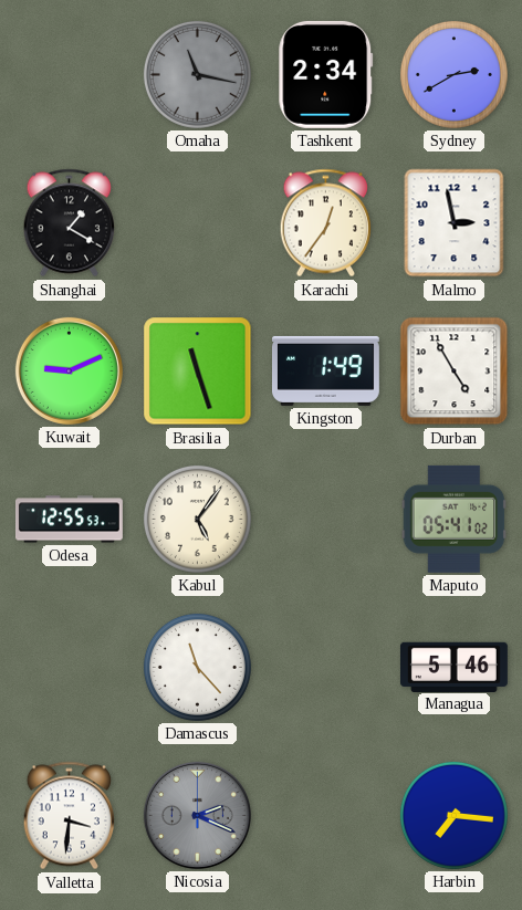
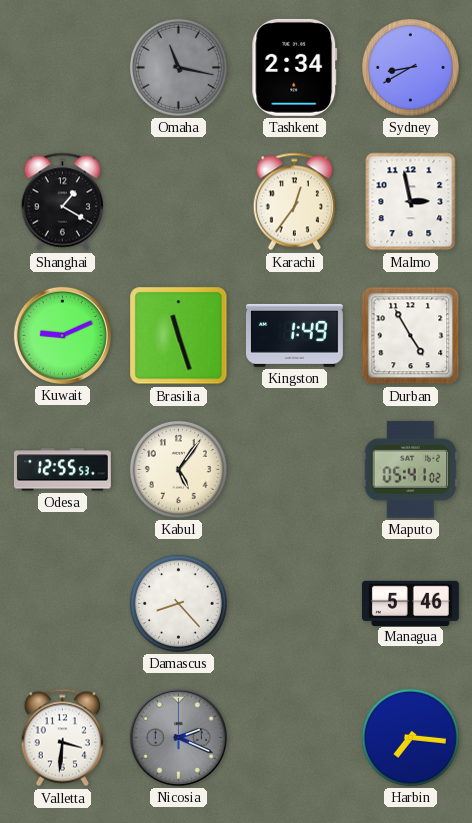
Sydney: 2:40 -> 8:40
Damascus: 11:23 -> 8:23
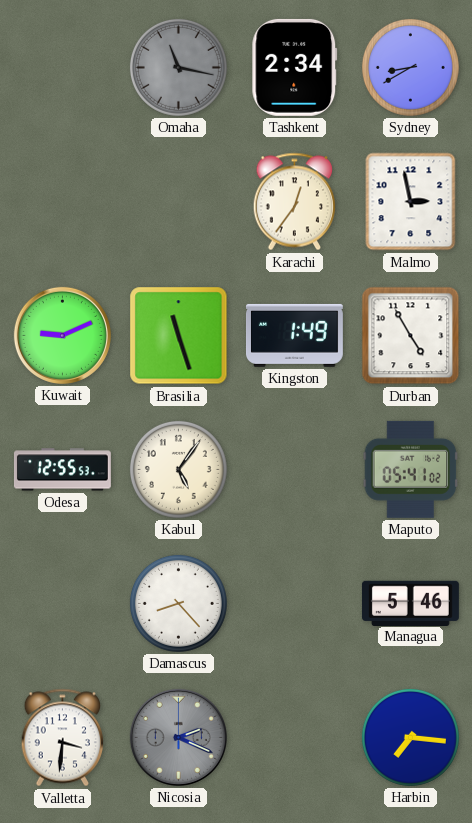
Shanghai: 1:20 -> none
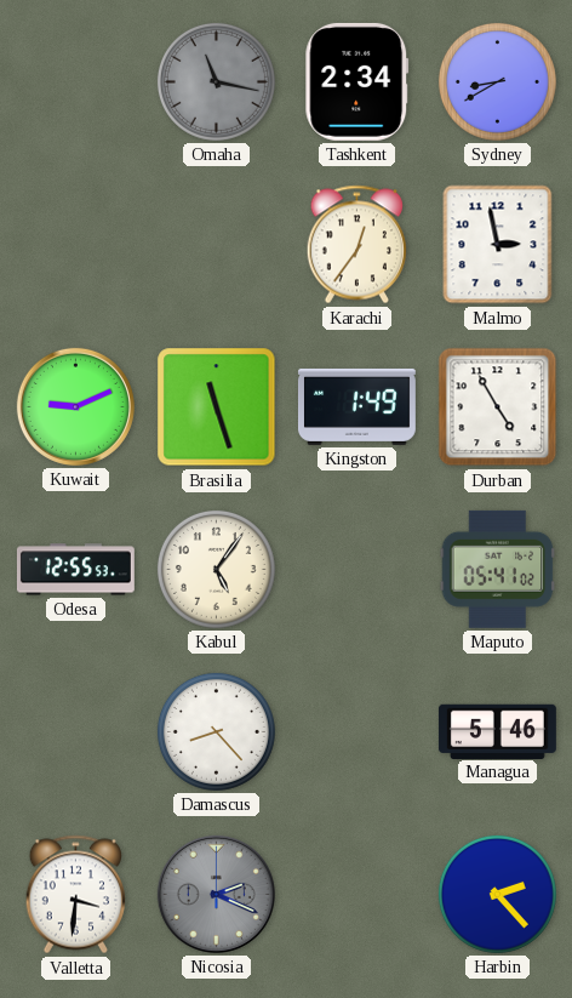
Harbin: 7:16 -> 2:23
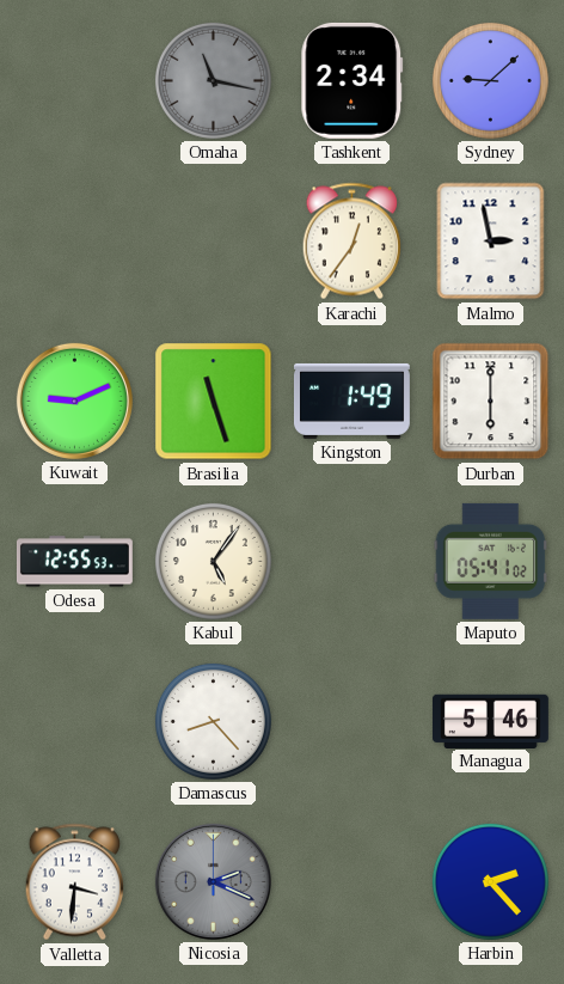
Sydney: 8:40 -> 9:08
Durban: 4:55 -> 6:00
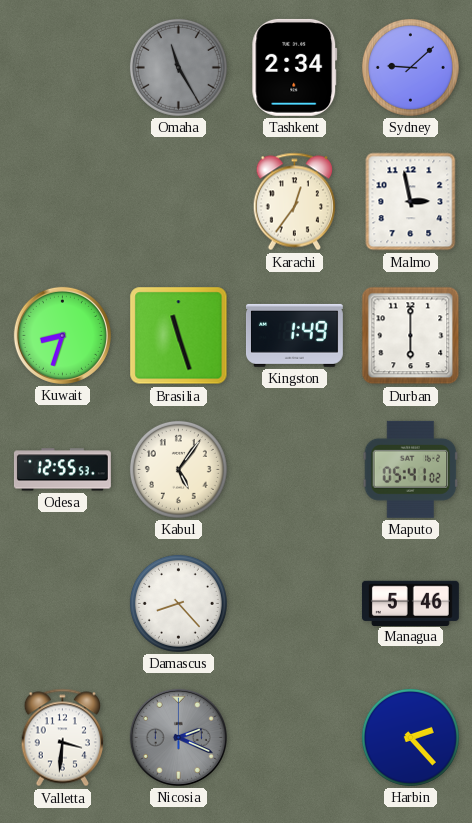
Omaha: 11:17 -> 11:25
Kuwait: 9:11 -> 8:33
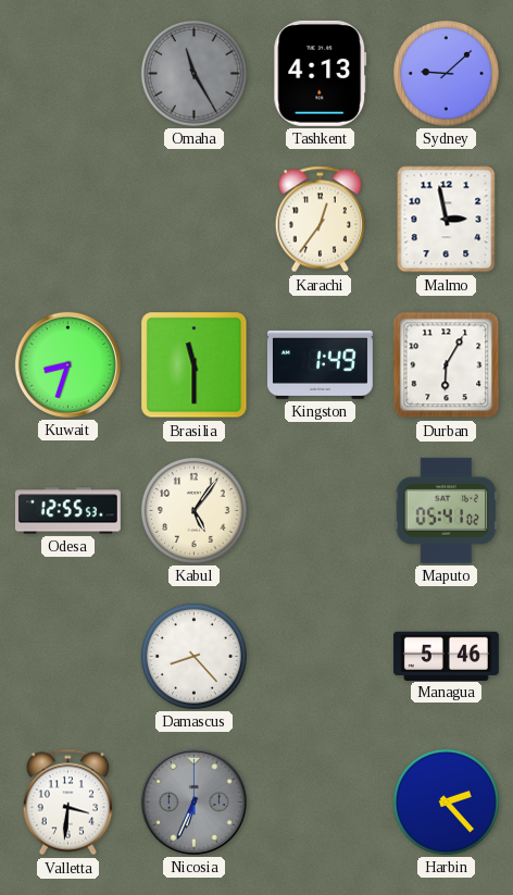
Tashkent: 2:34 -> 4:13
Brasilia: 11:27 -> 11:30
Durban: 6:00 -> 6:05
Nicosia: 2:19 -> 6:34
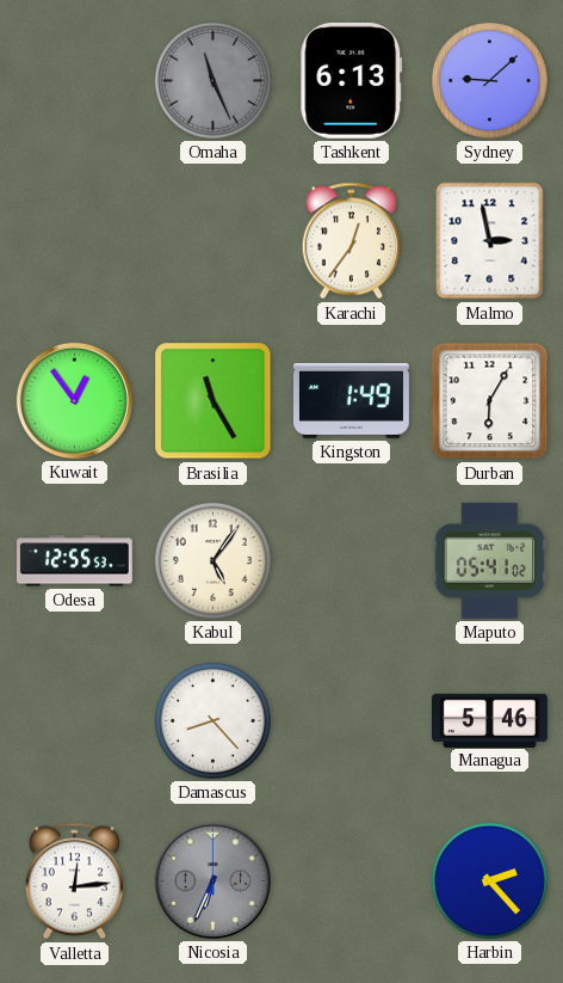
Omaha: 11:25 -> 11:26
Tashkent: 4:13 -> 6:13
Kuwait: 8:33 -> 12:54
Brasilia: 11:30 -> 11:25
Valletta: 3:31 -> 12:14
